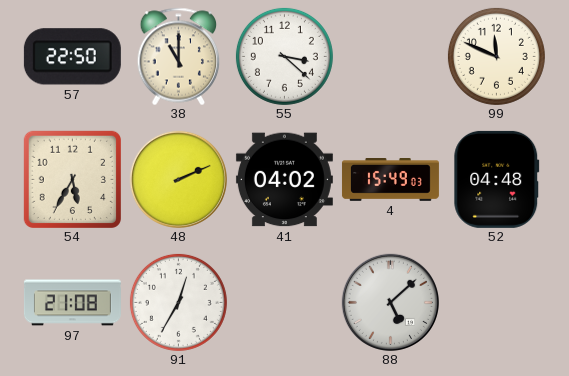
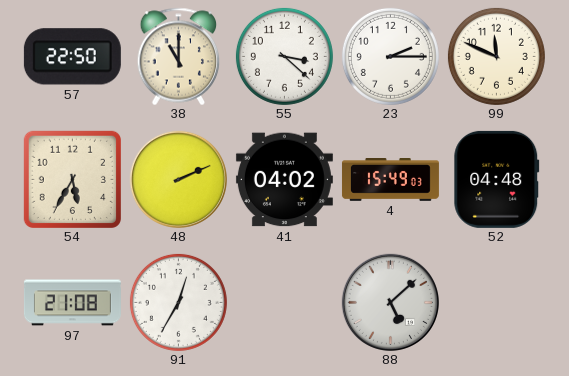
23: none -> 2:15
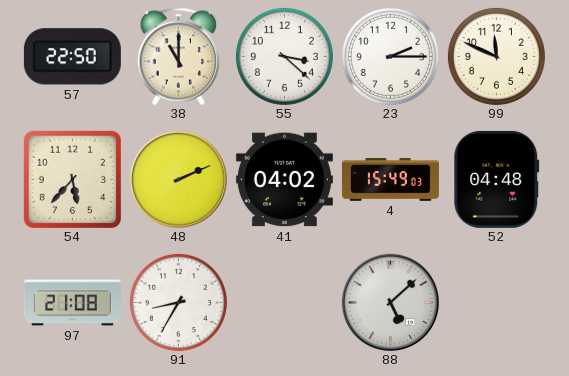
54: 5:35 -> 5:37
91: 12:35 -> 8:35
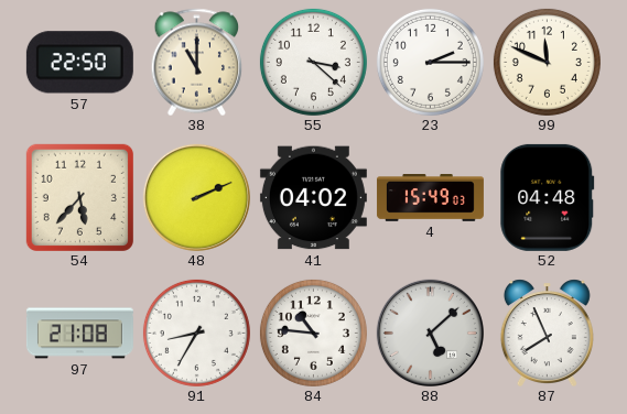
84: none -> 10:46
87: none -> 7:56
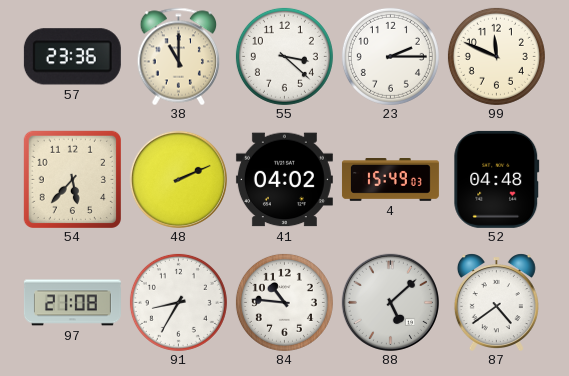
57: 22:50 -> 23:36
87: 7:56 -> 4:39
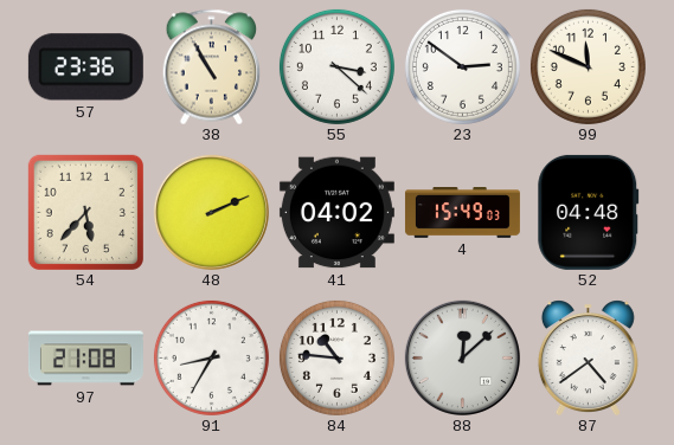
38: 11:00 -> 10:55
23: 2:15 -> 2:51
88: 5:08 -> 12:08
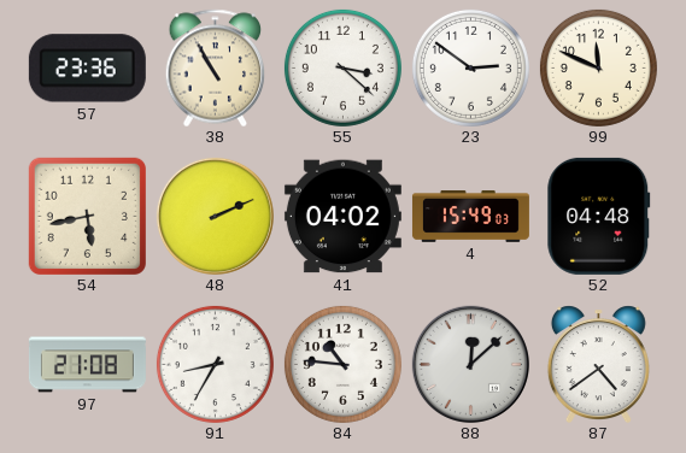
54: 5:37 -> 5:43
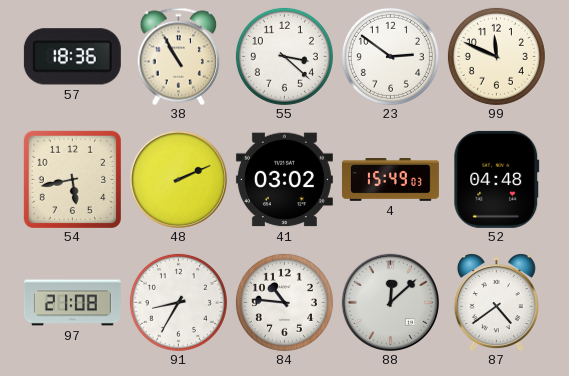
57: 23:36 -> 18:36
41: 04:02 -> 03:02
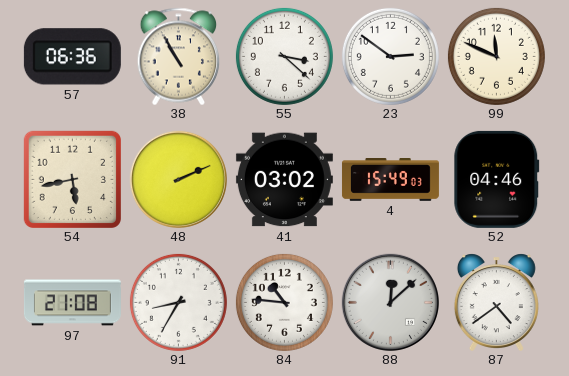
57: 18:36 -> 06:36
52: 04:48 -> 04:46
